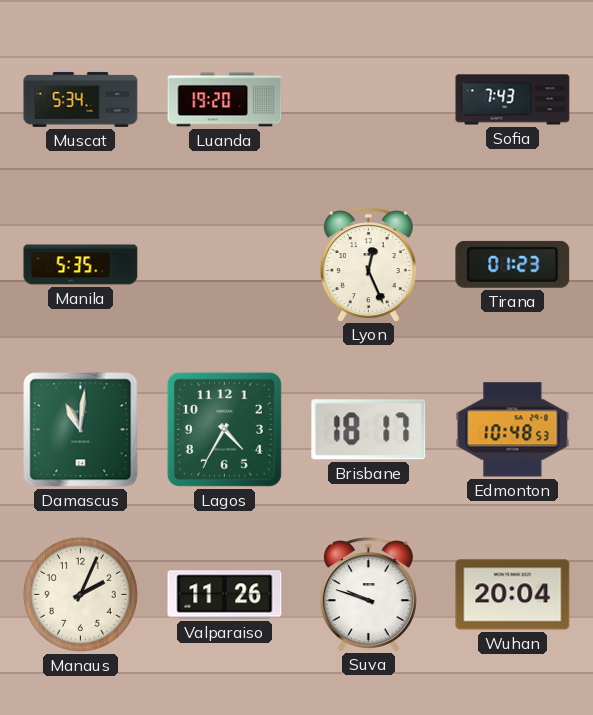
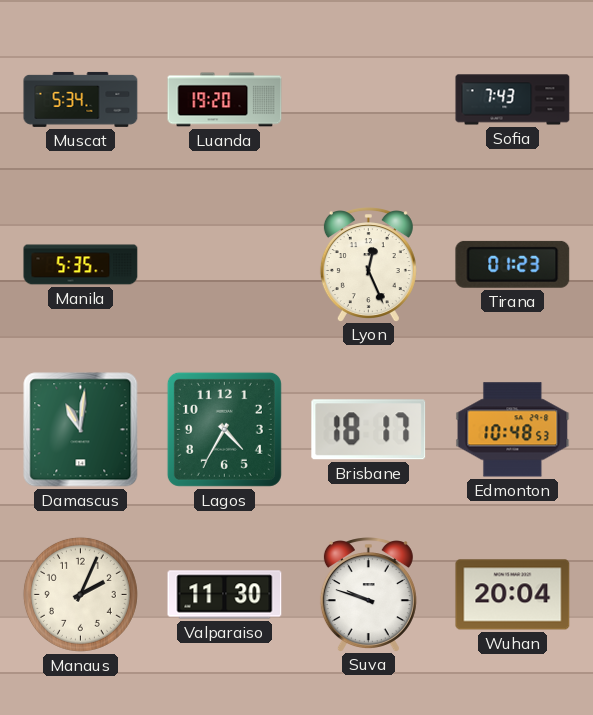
Valparaiso: 11:26 -> 11:30
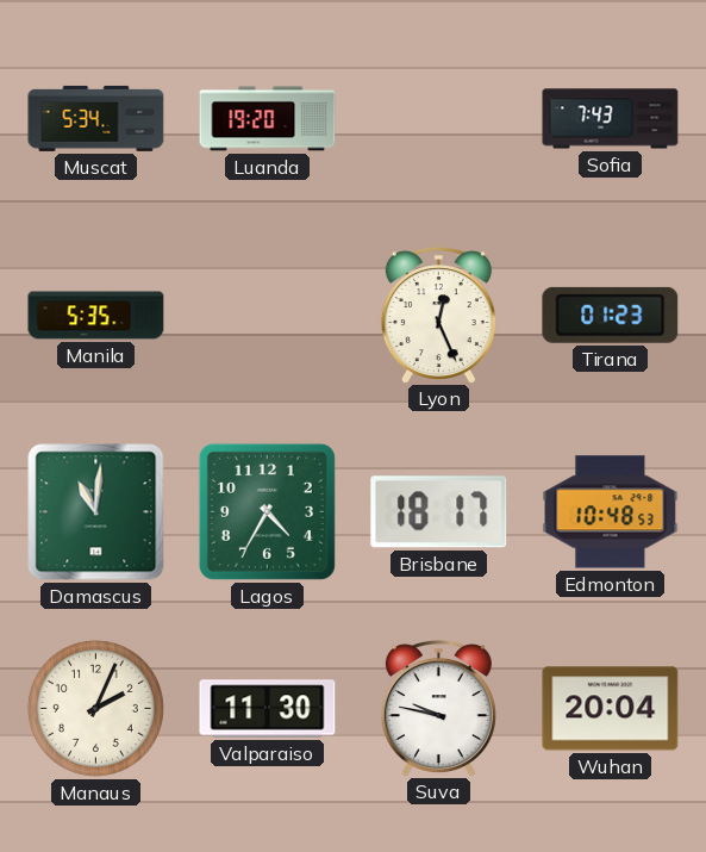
Suva: 9:48 -> 9:47
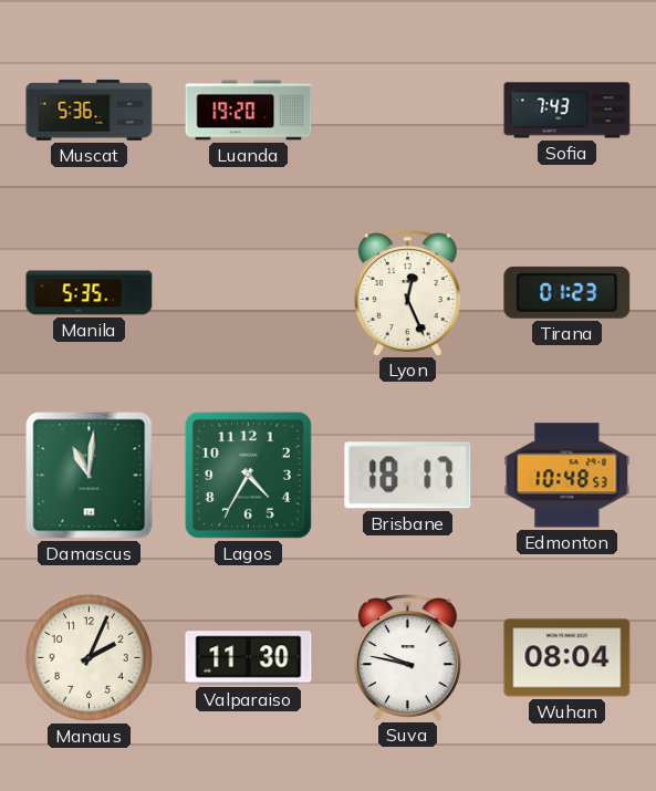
Muscat: 5:34 -> 5:36
Wuhan: 20:04 -> 08:04
